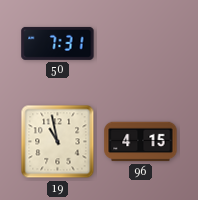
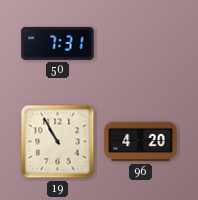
19: 10:58 -> 10:55
96: 4:15 -> 4:20
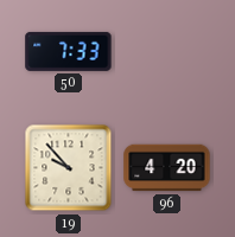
50: 7:31 -> 7:33
19: 10:55 -> 9:53
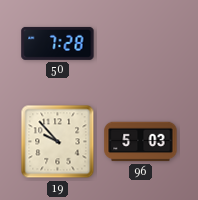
50: 7:33 -> 7:28
96: 4:20 -> 5:03
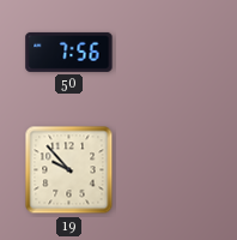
50: 7:28 -> 7:56
96: 5:03 -> none
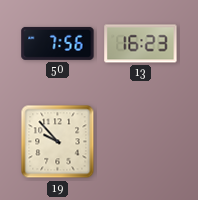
13: none -> 16:23
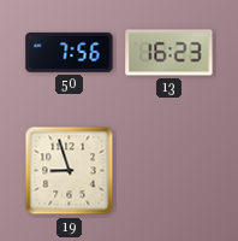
19: 9:53 -> 8:57
